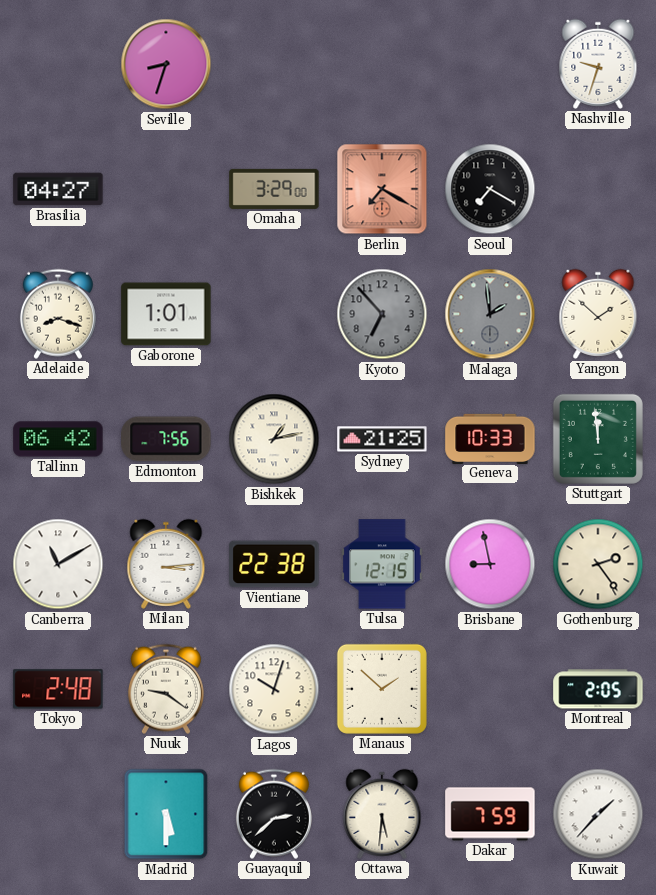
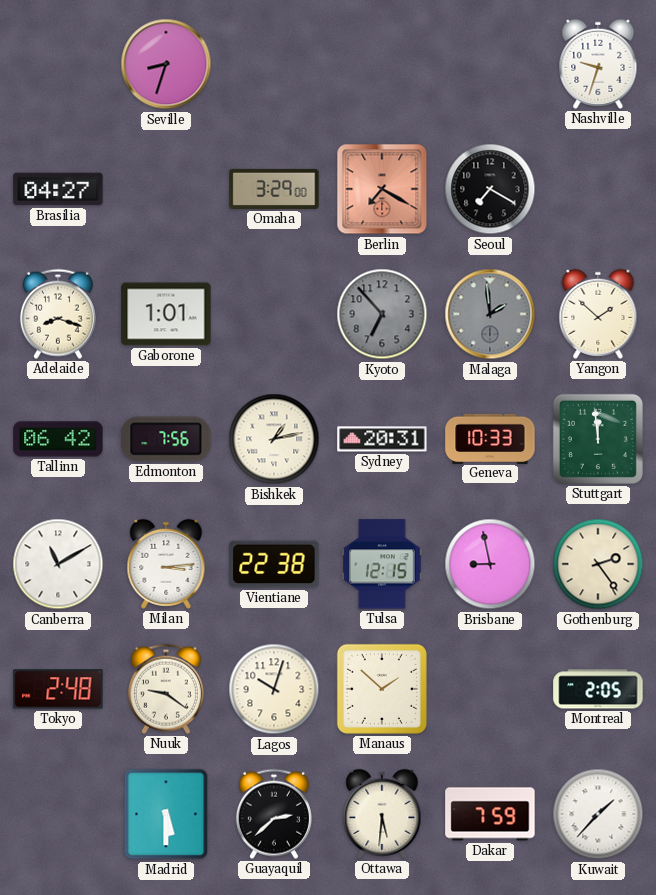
Sydney: 21:25 -> 20:31
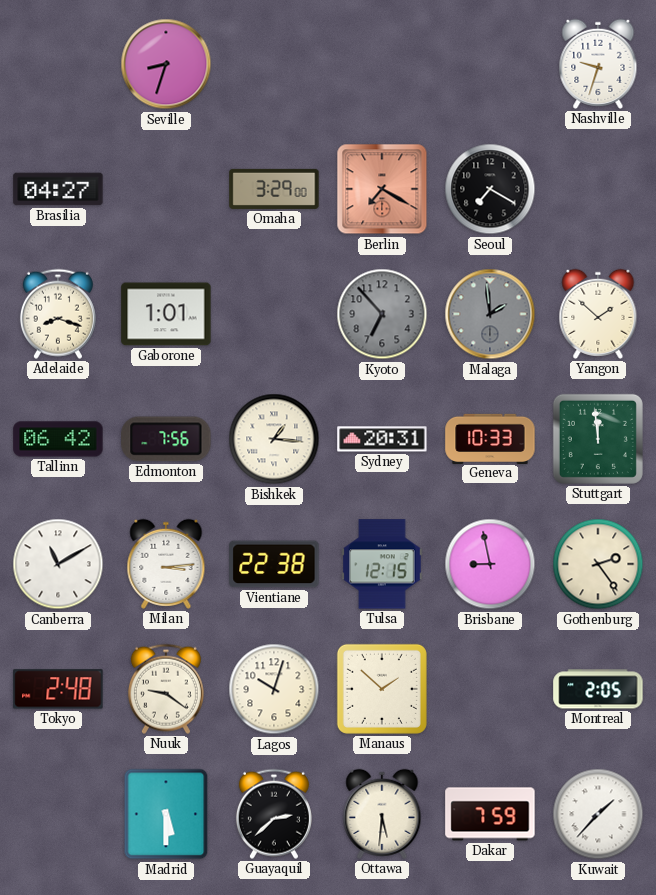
Bishkek: 1:13 -> 1:16
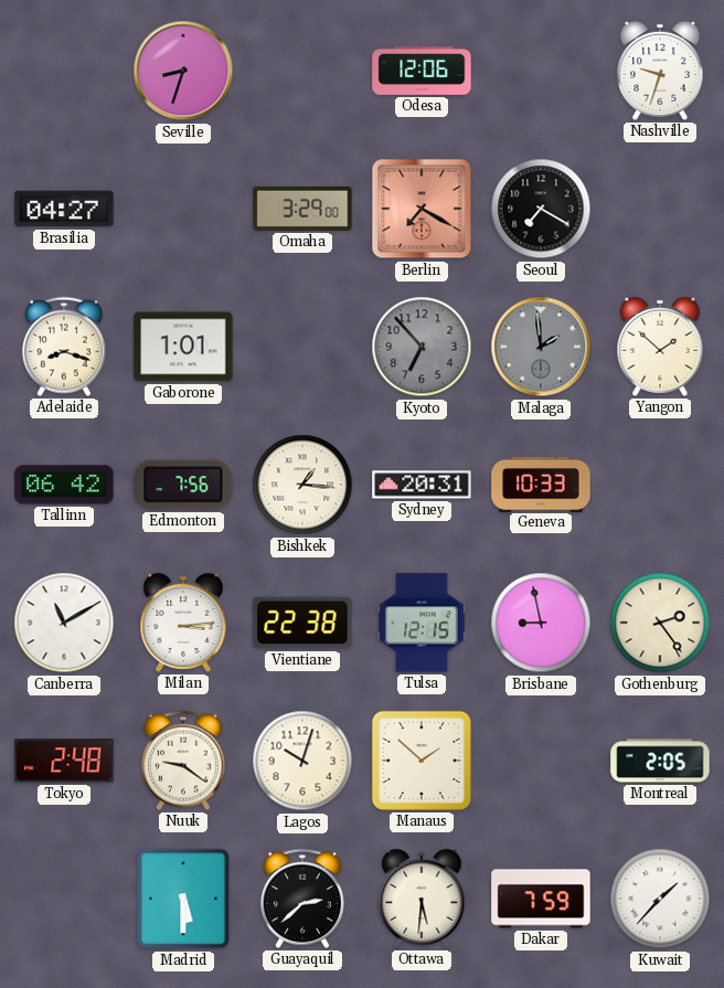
Odesa: none -> 12:06
Stuttgart: 11:59 -> none
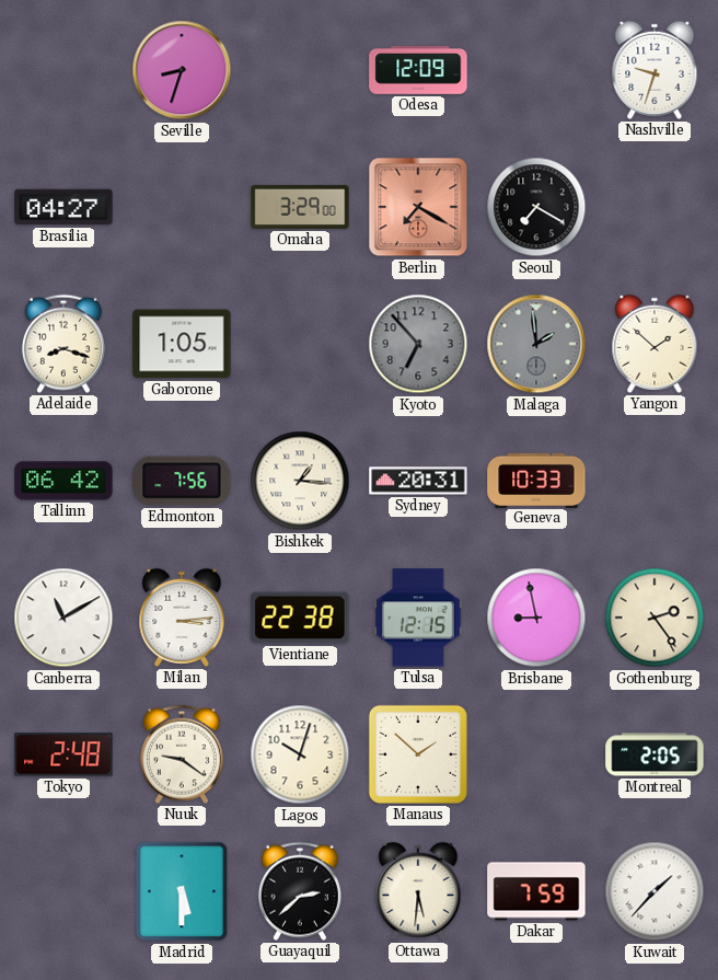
Odesa: 12:06 -> 12:09
Gaborone: 1:01 -> 1:05
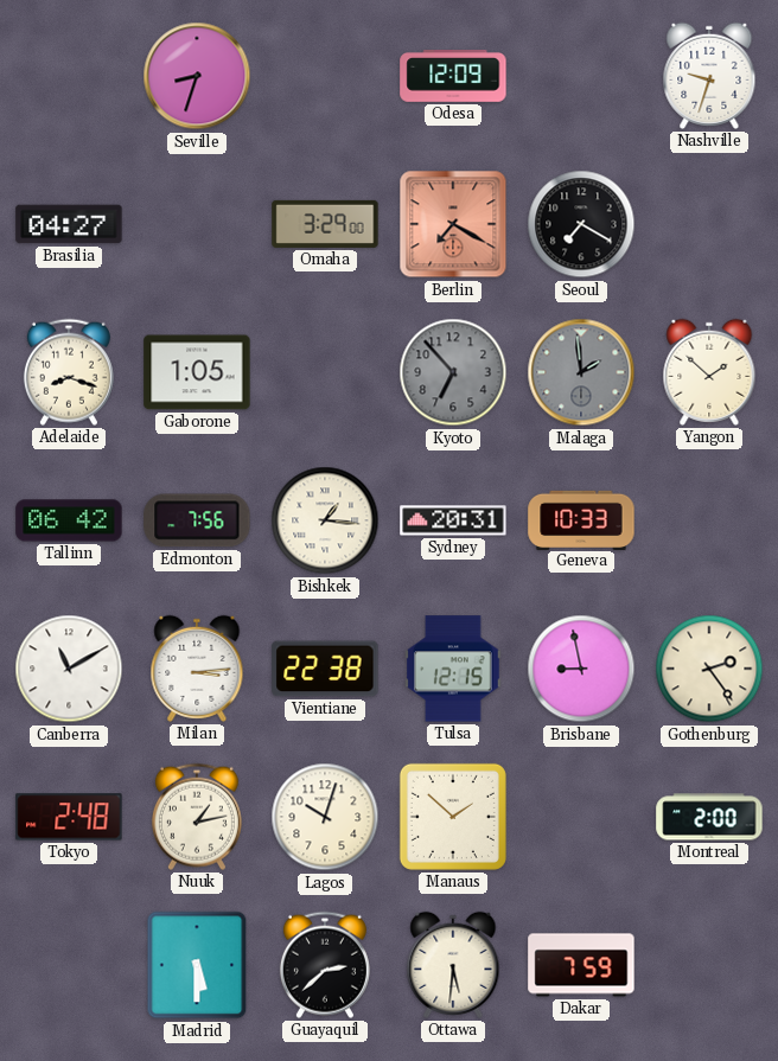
Nuuk: 9:21 -> 1:13
Montreal: 2:05 -> 2:00
Kuwait: 1:37 -> none
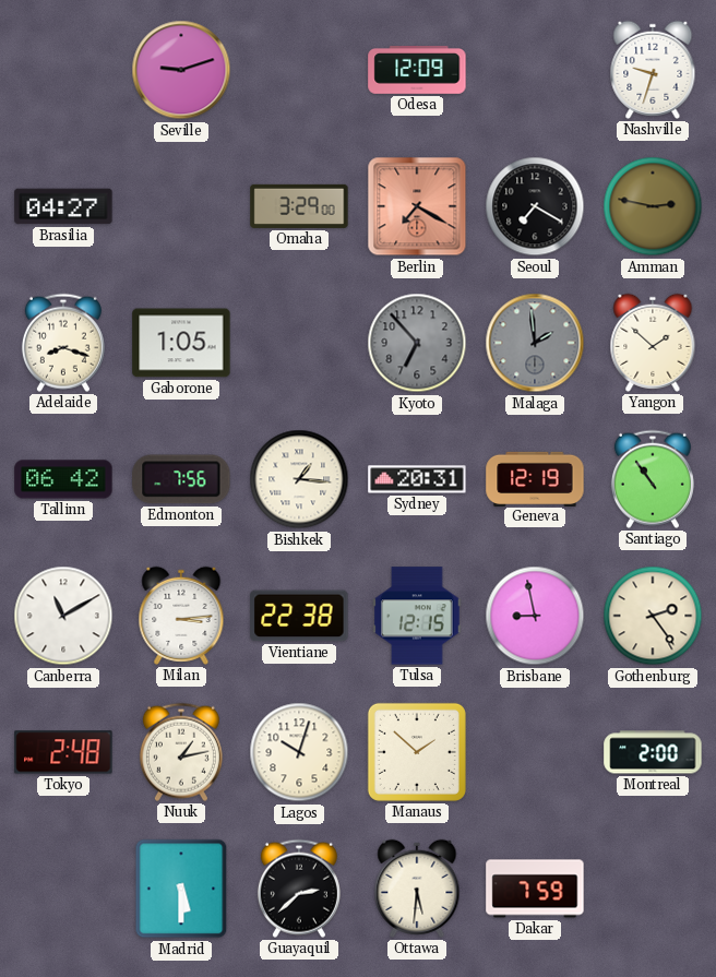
Seville: 8:33 -> 9:12
Amman: none -> 2:47
Geneva: 10:33 -> 12:19
Santiago: none -> 10:54
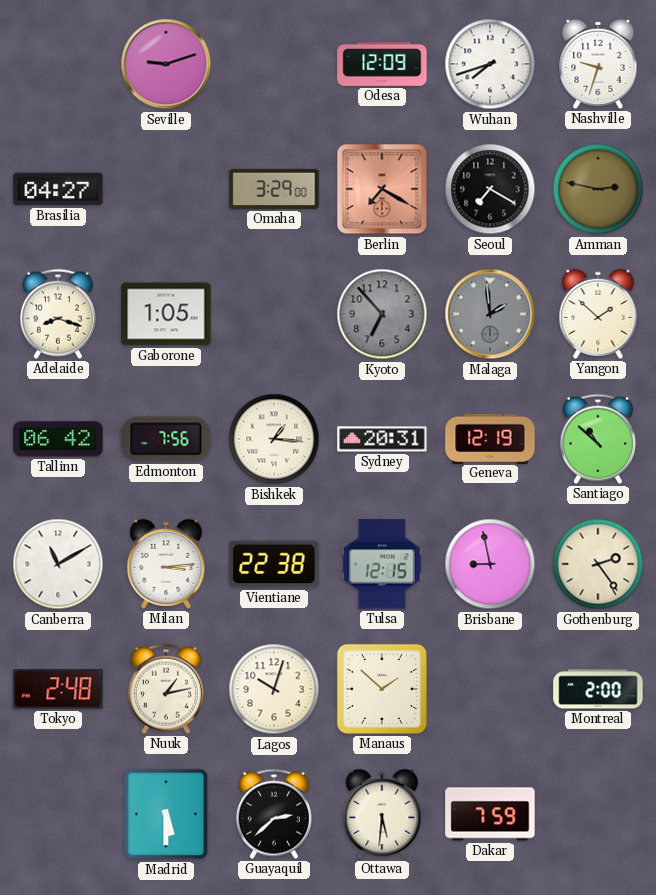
Wuhan: none -> 7:42
Santiago: 10:54 -> 10:52
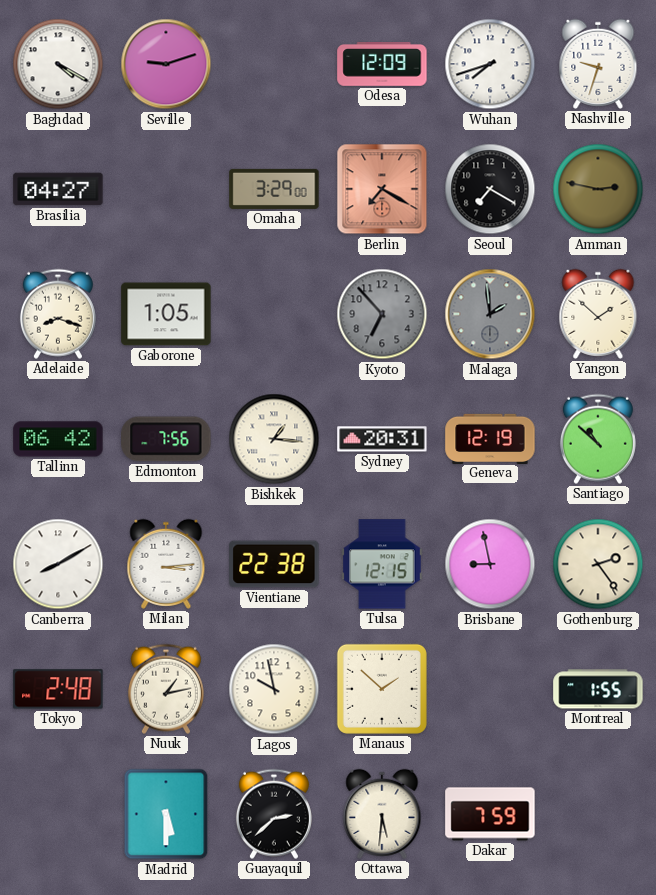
Baghdad: none -> 4:20
Canberra: 11:10 -> 8:10
Lagos: 10:03 -> 9:58
Montreal: 2:00 -> 1:55
